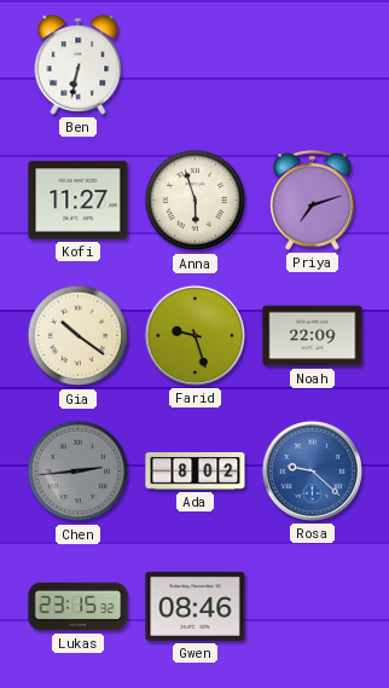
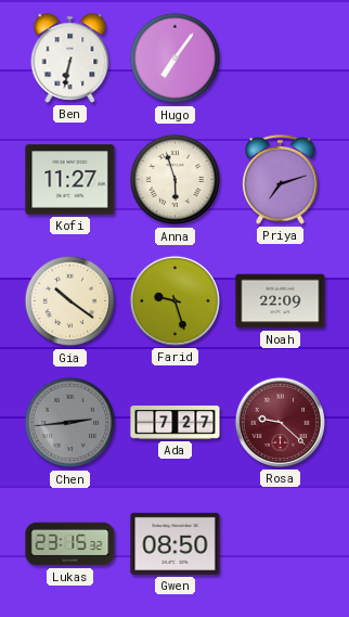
Hugo: none -> 7:06
Ada: 8:02 -> 7:27
Rosa dial: blue -> burgundy
Gwen: 08:46 -> 08:50
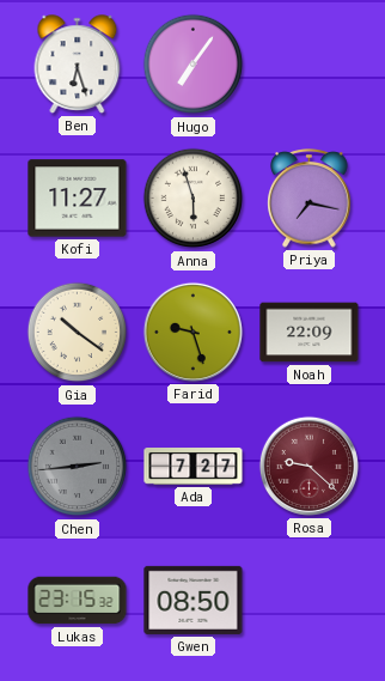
Ben: 6:32 -> 6:27
Priya: 7:12 -> 7:17
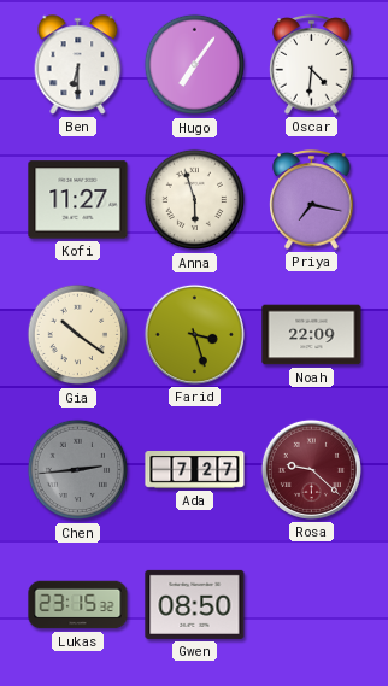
Ben: 6:27 -> 6:30
Oscar: none -> 4:31
Farid: 9:27 -> 3:27
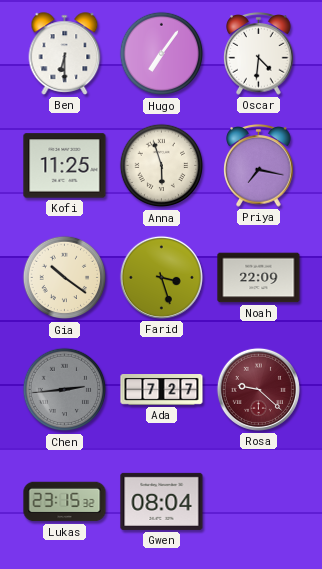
Kofi: 11:27 -> 11:25
Gwen: 08:50 -> 08:04
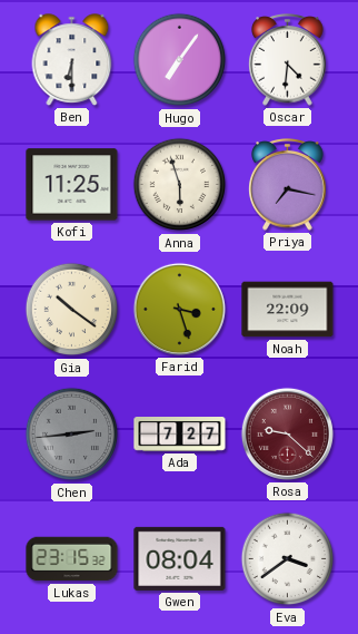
Eva: none -> 3:39
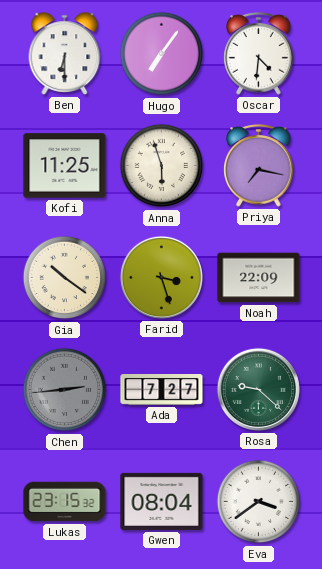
Rosa dial: burgundy -> green
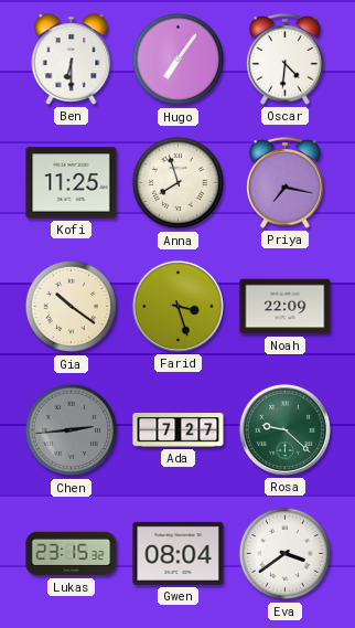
Anna: 5:57 -> 7:57
